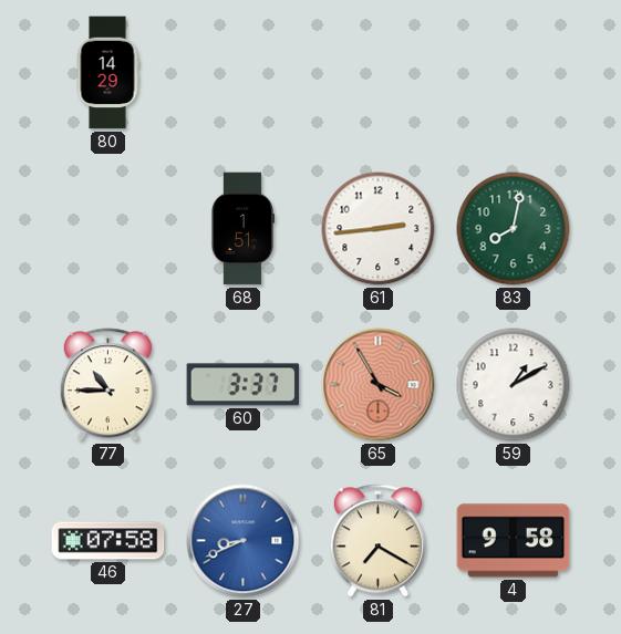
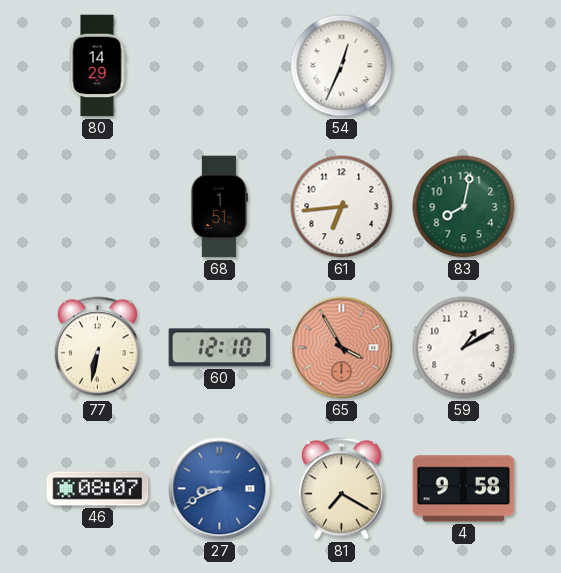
54: none -> 12:34
61: 2:44 -> 6:44
77: 10:45 -> 6:32
60: 3:37 -> 12:10
46: 07:58 -> 08:07
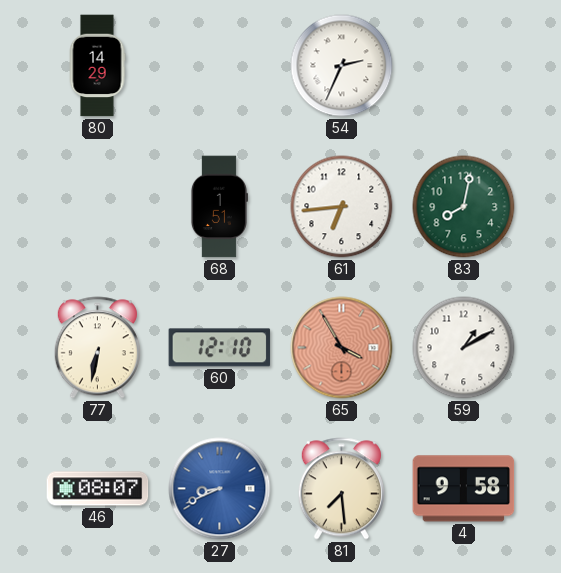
54: 12:34 -> 2:34
81: 7:20 -> 7:29
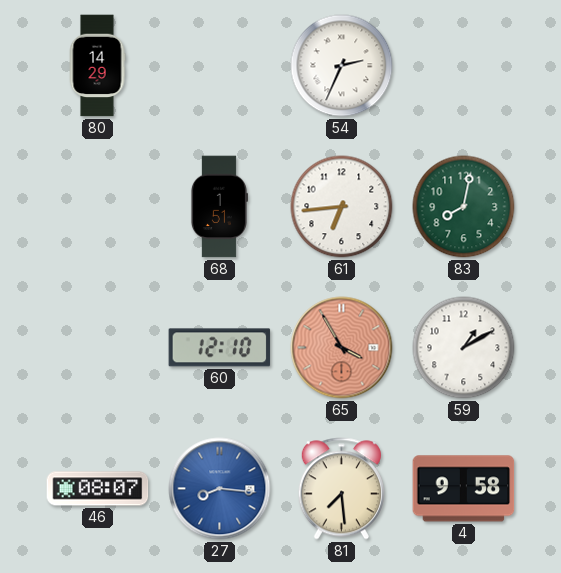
77: 6:32 -> none
27: 8:41 -> 8:16
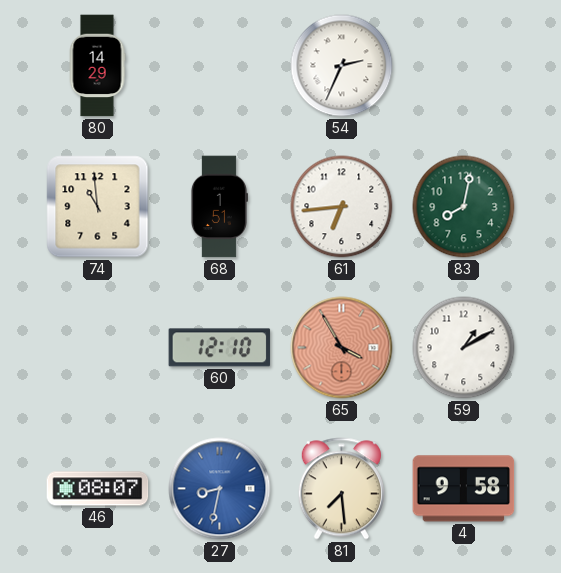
74: none -> 10:59
27: 8:16 -> 8:32
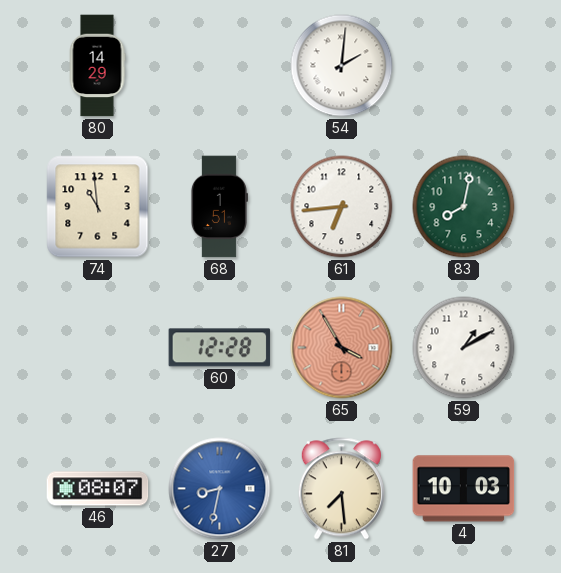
54: 2:34 -> 2:01
60: 12:10 -> 12:28
4: 9:58 -> 10:03
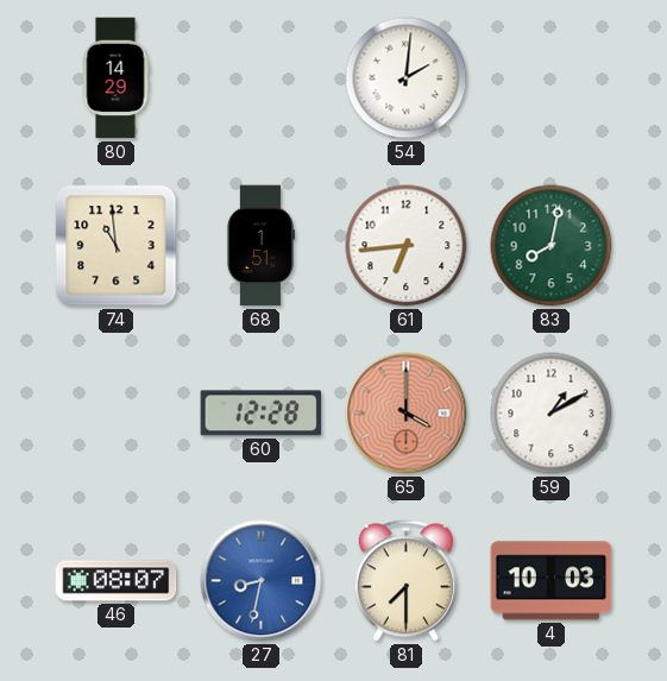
65: 3:55 -> 4:00
81: 7:29 -> 7:30
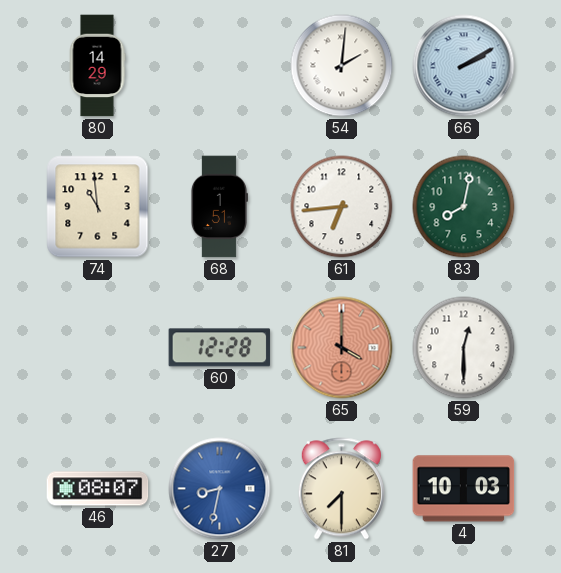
66: none -> 2:10
59: 1:10 -> 12:30
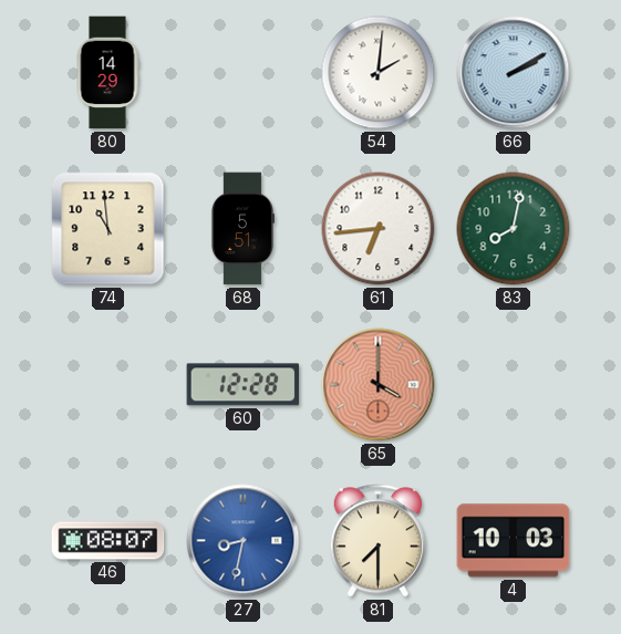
68: 1:51 -> 5:51
59: 12:30 -> none
